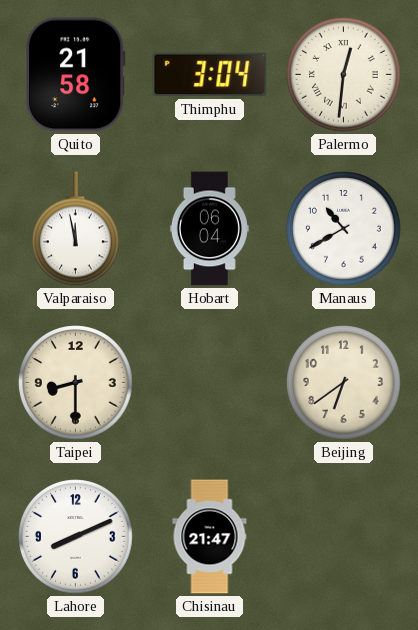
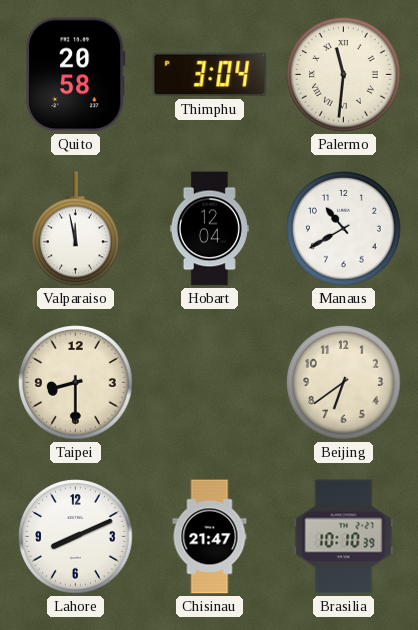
Quito: 21:58 -> 20:58
Palermo: 12:31 -> 11:31
Hobart: 06:04 -> 12:04
Brasilia: none -> 10:10
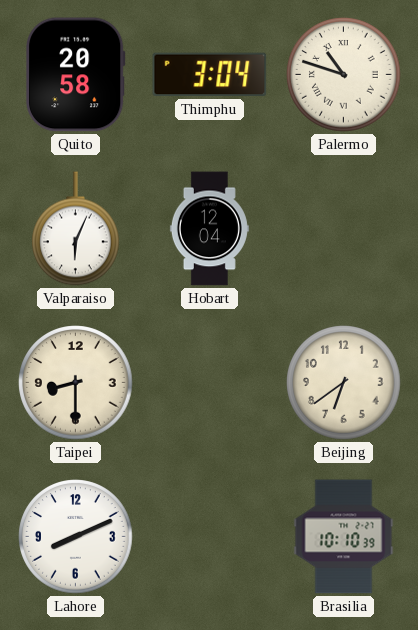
Palermo: 11:31 -> 10:48
Valparaiso: 11:58 -> 6:04
Manaus: 10:40 -> none
Chisinau: 21:47 -> none
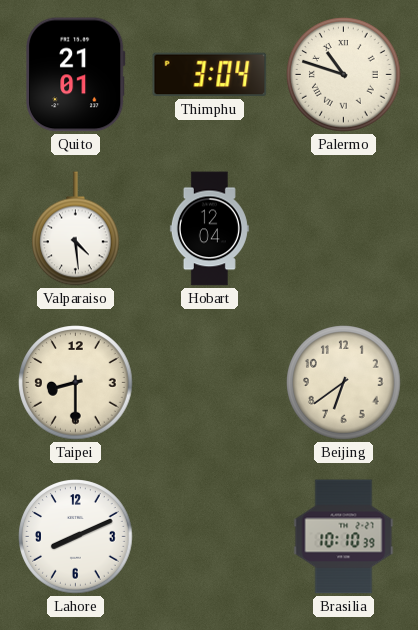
Quito: 20:58 -> 21:01
Valparaiso: 6:04 -> 4:29
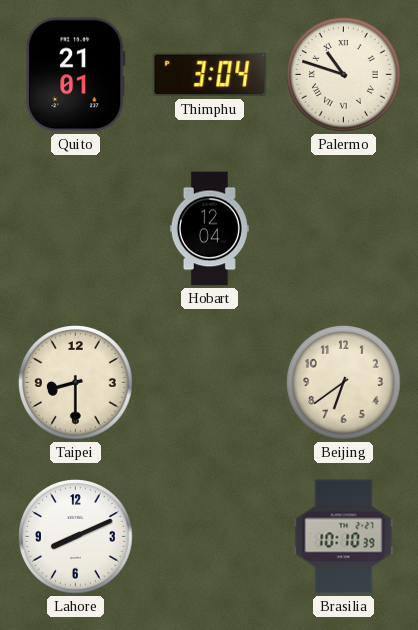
Valparaiso: 4:29 -> none
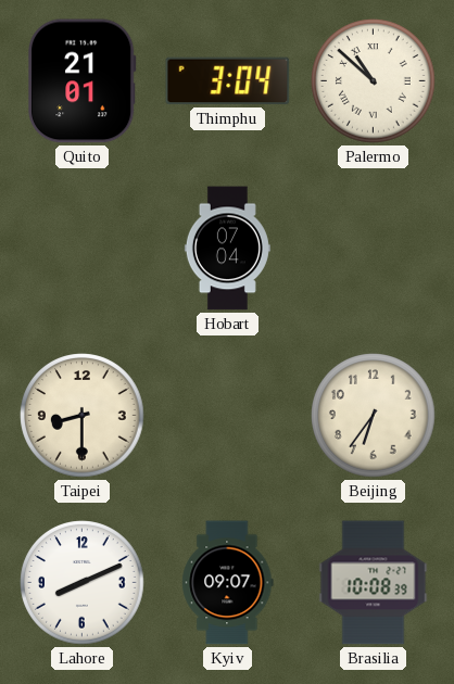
Palermo: 10:48 -> 10:52
Hobart: 12:04 -> 07:04
Beijing: 6:39 -> 6:36
Kyiv: none -> 09:07
Brasilia: 10:10 -> 10:08
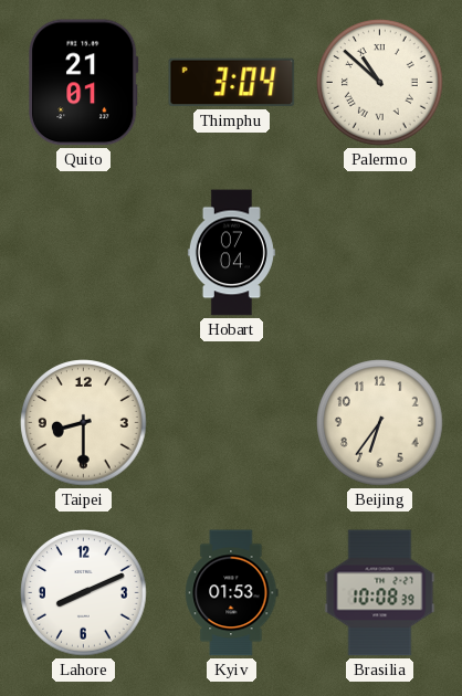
Kyiv: 09:07 -> 01:53
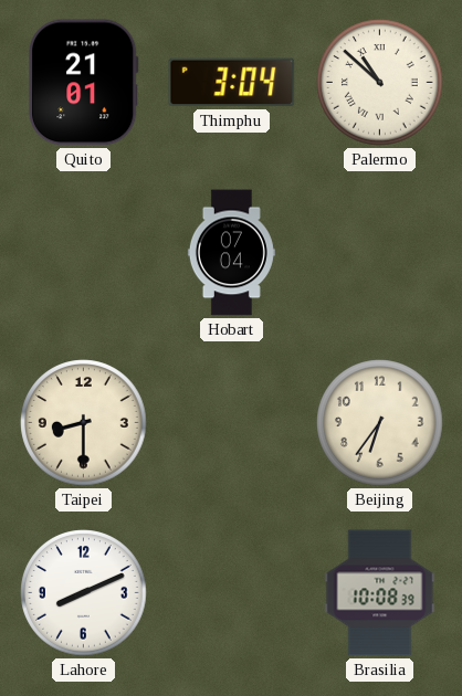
Kyiv: 01:53 -> none
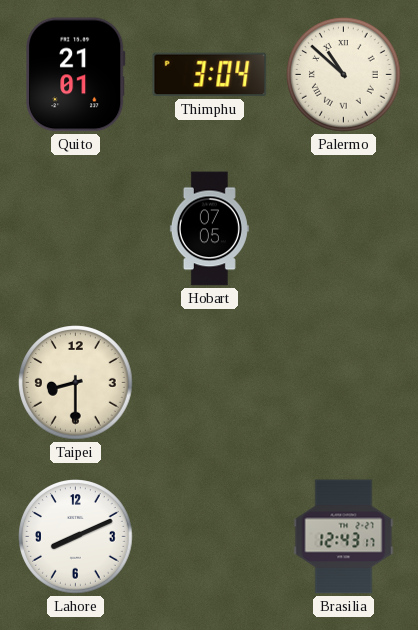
Hobart: 07:04 -> 07:05
Beijing: 6:36 -> none
Brasilia: 10:08 -> 12:43
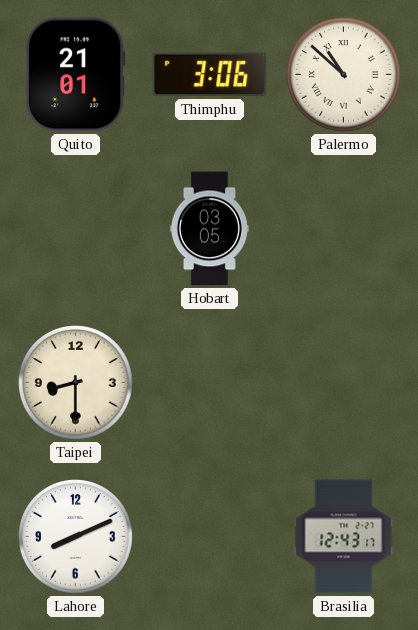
Thimphu: 3:04 -> 3:06
Hobart: 07:05 -> 03:05
